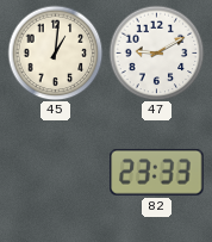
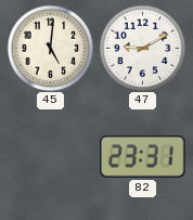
45: 1:01 -> 5:01
82: 23:33 -> 23:31
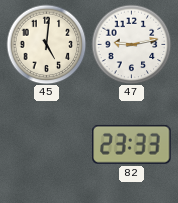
47: 9:10 -> 9:13
82: 23:31 -> 23:33
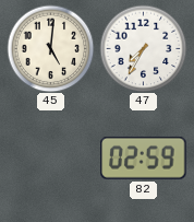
47: 9:13 -> 7:35
82: 23:33 -> 02:59
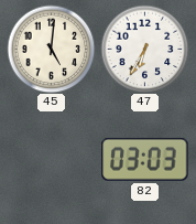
47: 7:35 -> 6:35
82: 02:59 -> 03:03
